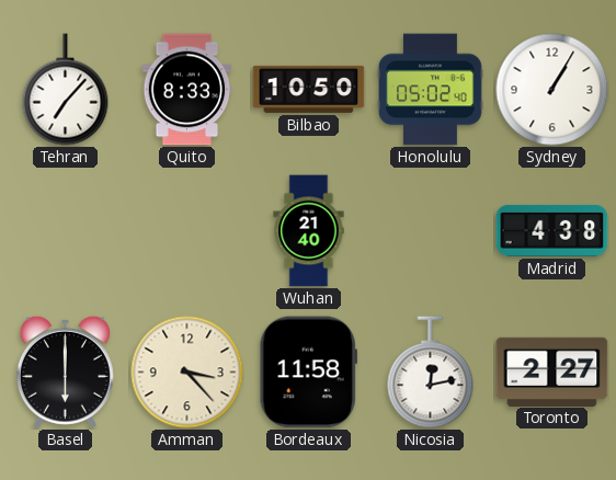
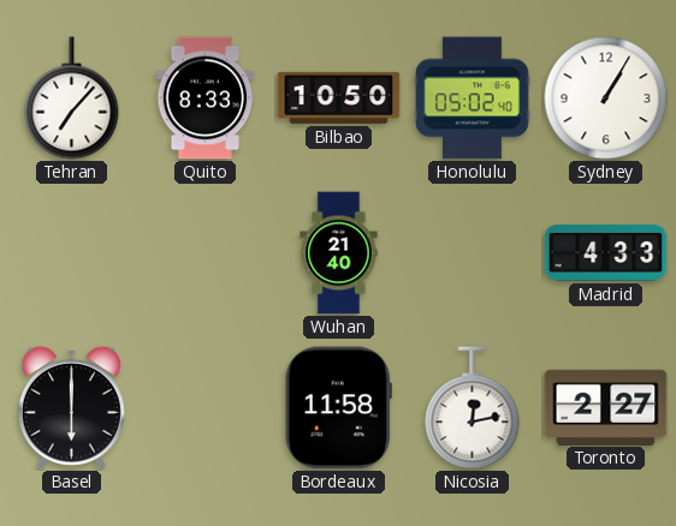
Madrid: 4:38 -> 4:33
Amman: 3:23 -> none
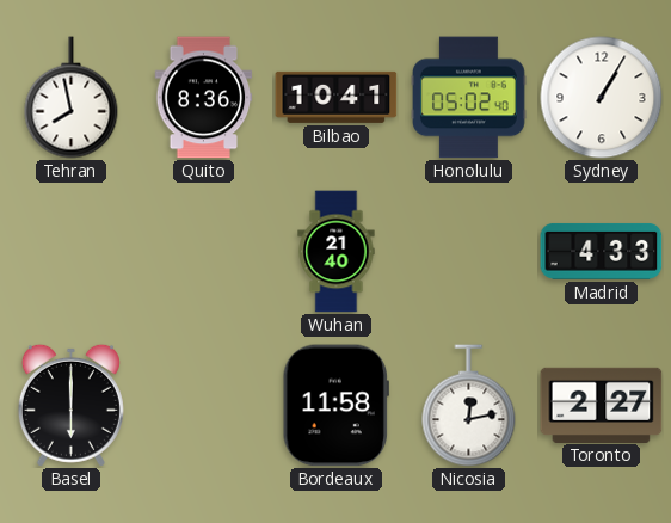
Tehran: 7:07 -> 7:58
Quito: 8:33 -> 8:36
Bilbao: 10:50 -> 10:41
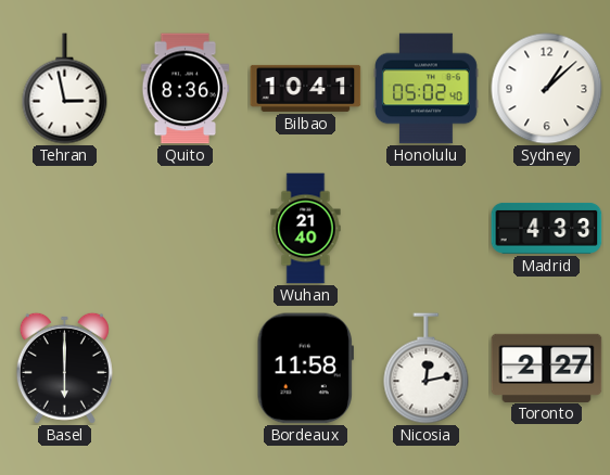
Tehran: 7:58 -> 2:58
Sydney: 1:05 -> 1:08
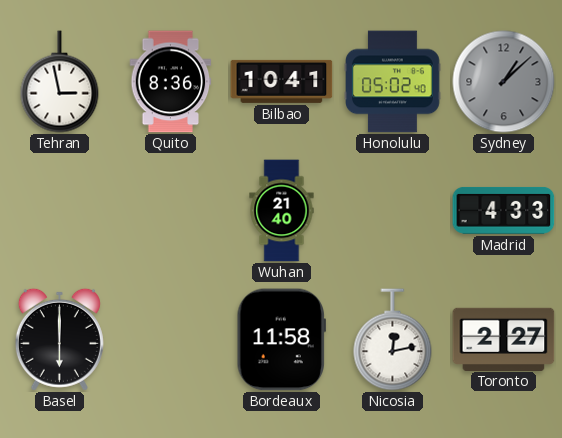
Sydney dial: white -> grey
